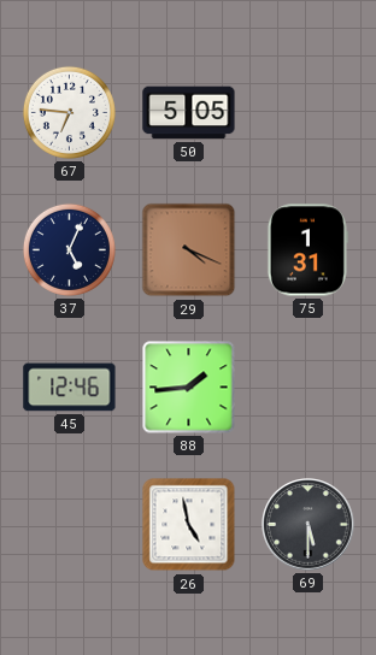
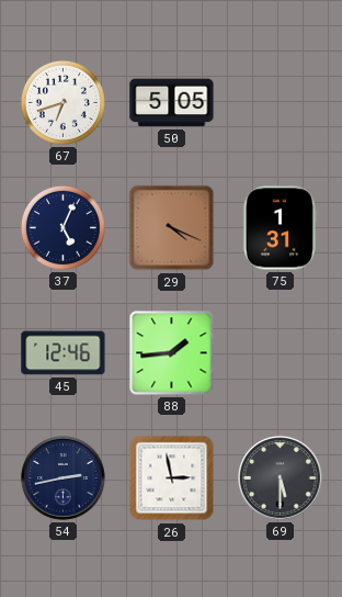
67: 6:46 -> 6:42
54: none -> 2:43
26: 4:58 -> 2:58
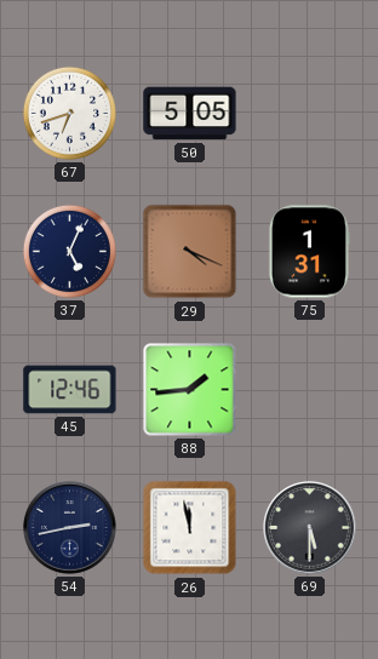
26: 2:58 -> 11:58
